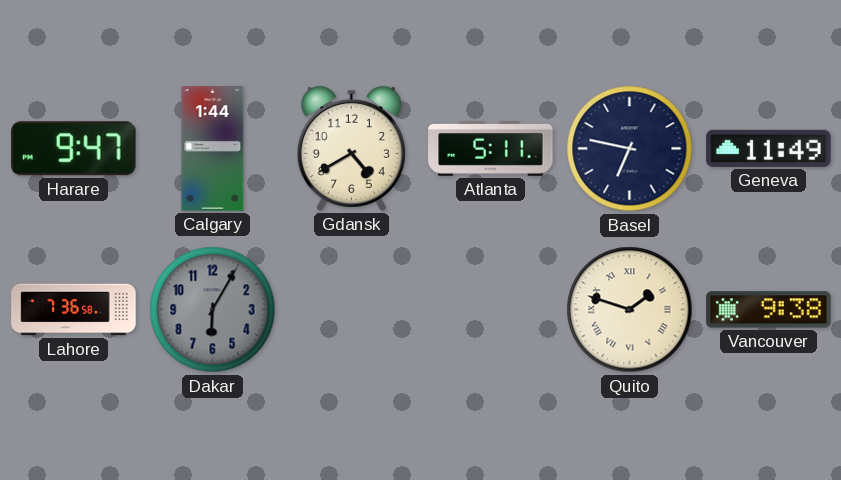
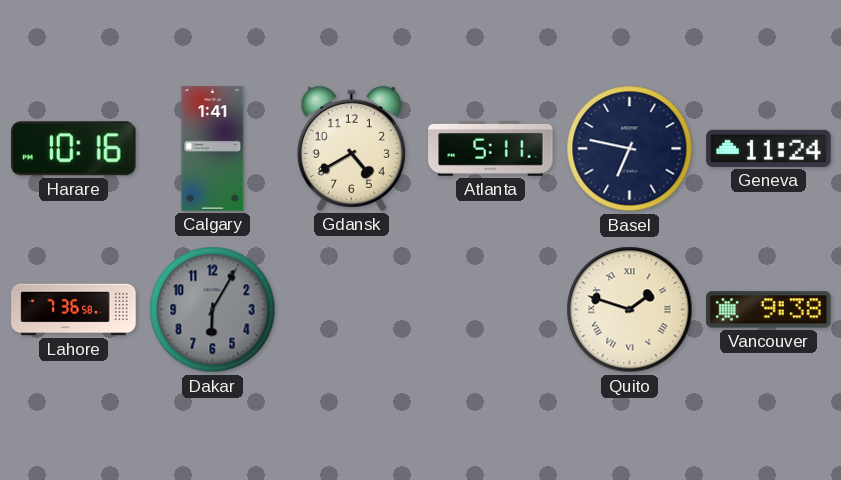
Harare: 9:47 -> 10:16
Calgary: 1:44 -> 1:41
Geneva: 11:49 -> 11:24
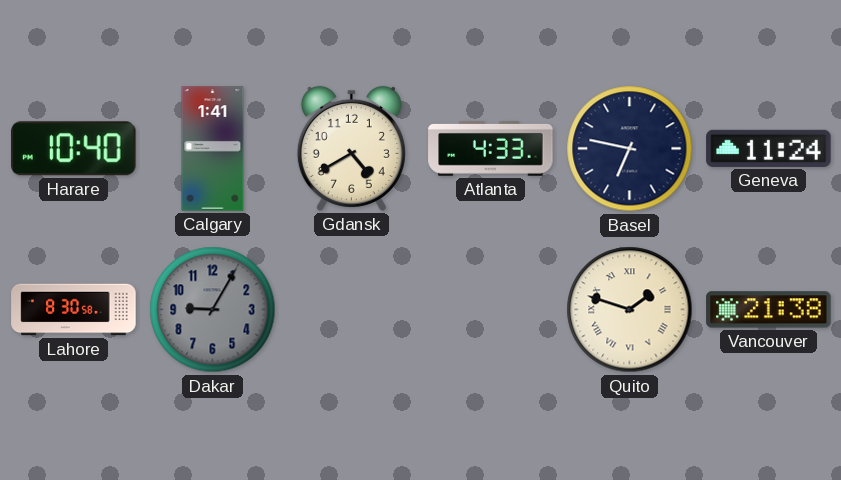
Harare: 10:16 -> 10:40
Atlanta: 5:11 -> 4:33
Lahore: 7:36 -> 8:30
Dakar: 6:05 -> 9:05
Vancouver: 9:38 -> 21:38
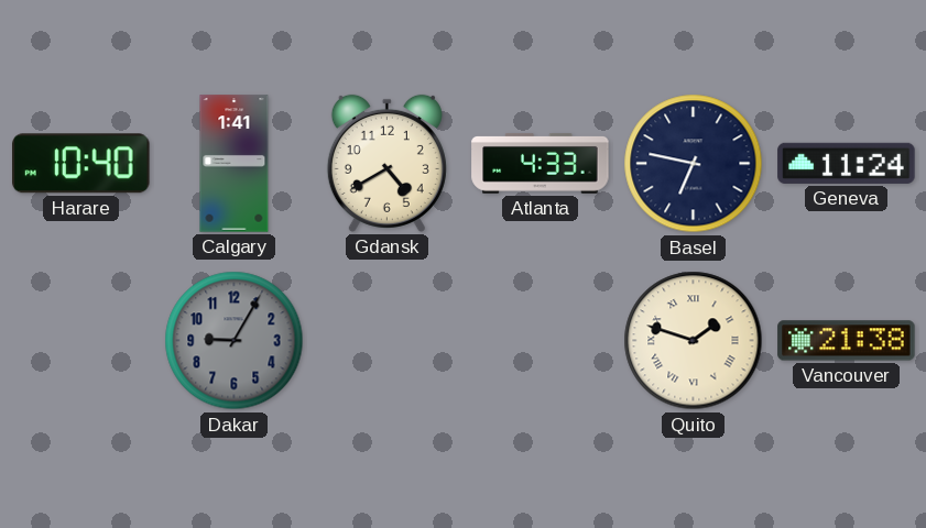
Lahore: 8:30 -> none
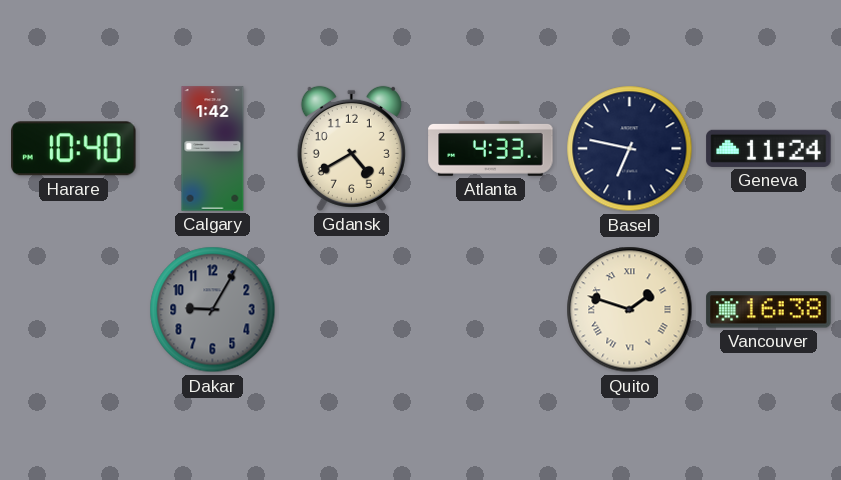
Calgary: 1:41 -> 1:42
Vancouver: 21:38 -> 16:38
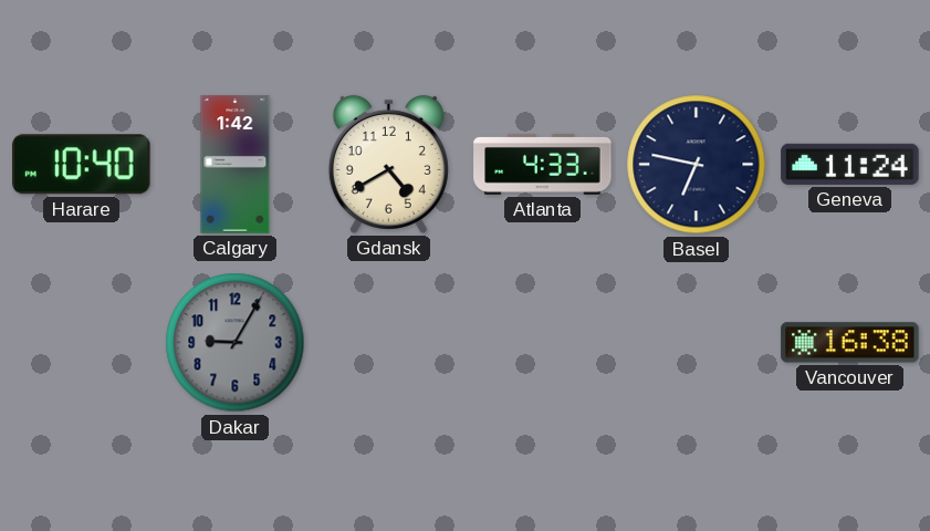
Quito: 1:48 -> none
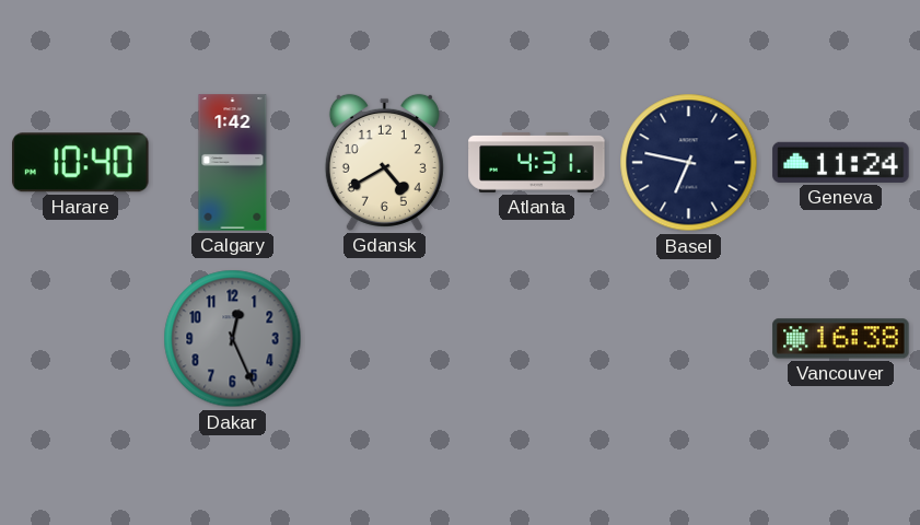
Atlanta: 4:33 -> 4:31
Dakar: 9:05 -> 12:26
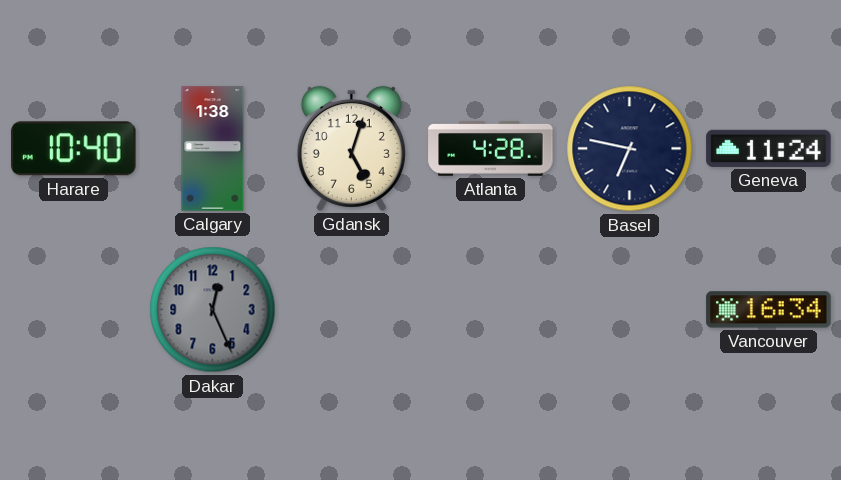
Calgary: 1:42 -> 1:38
Gdansk: 4:40 -> 5:03
Atlanta: 4:31 -> 4:28
Vancouver: 16:38 -> 16:34
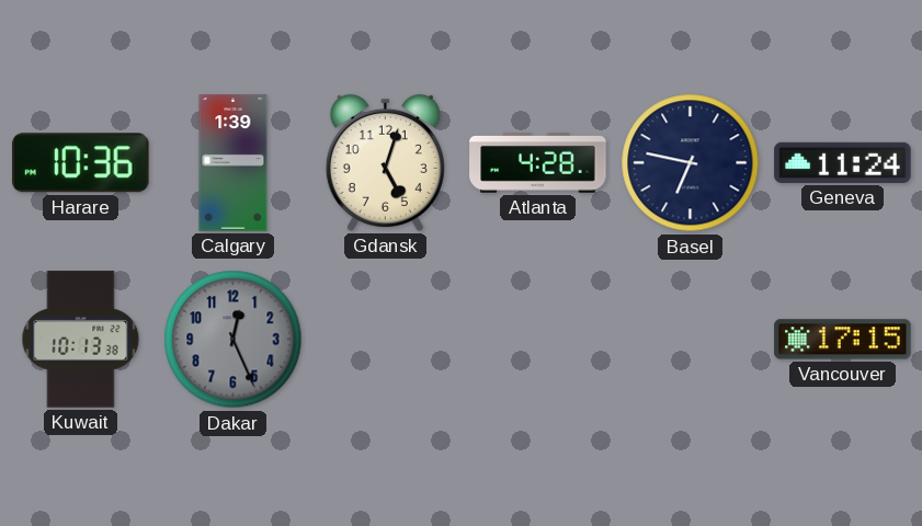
Harare: 10:40 -> 10:36
Calgary: 1:38 -> 1:39
Kuwait: none -> 10:13
Vancouver: 16:34 -> 17:15
